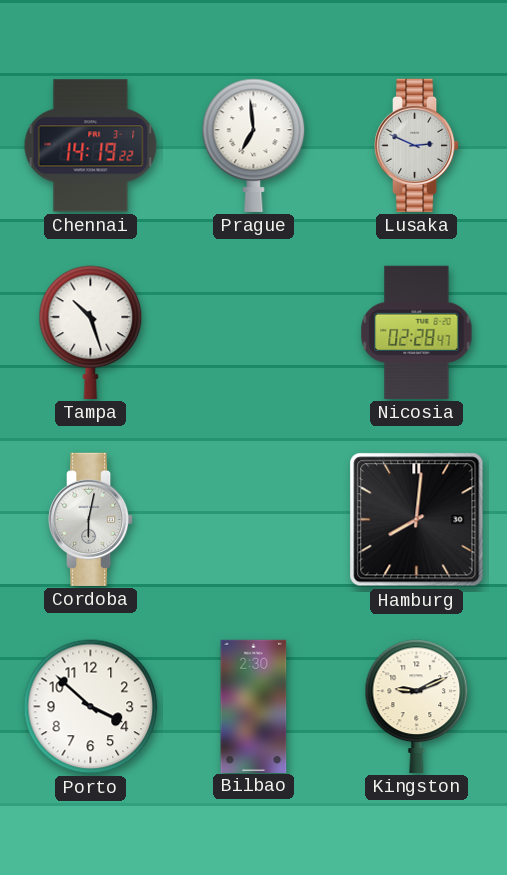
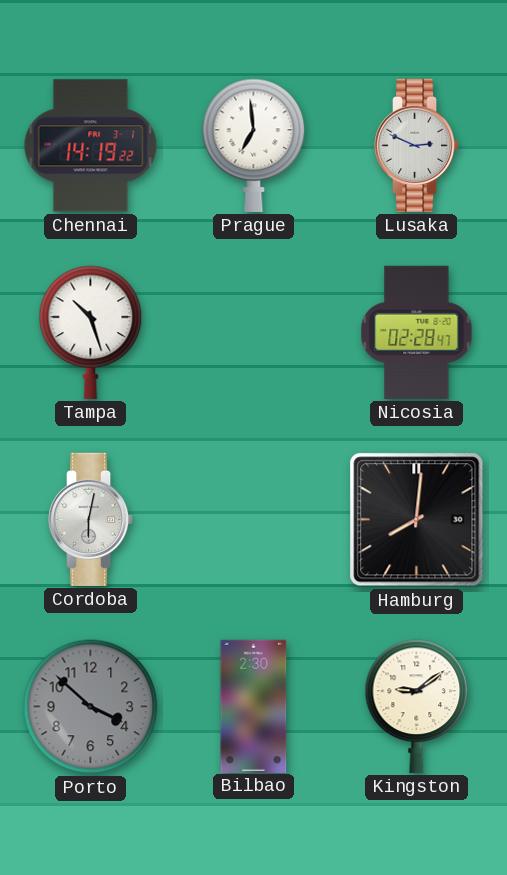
Porto dial: white -> grey
Kingston: 9:11 -> 9:09
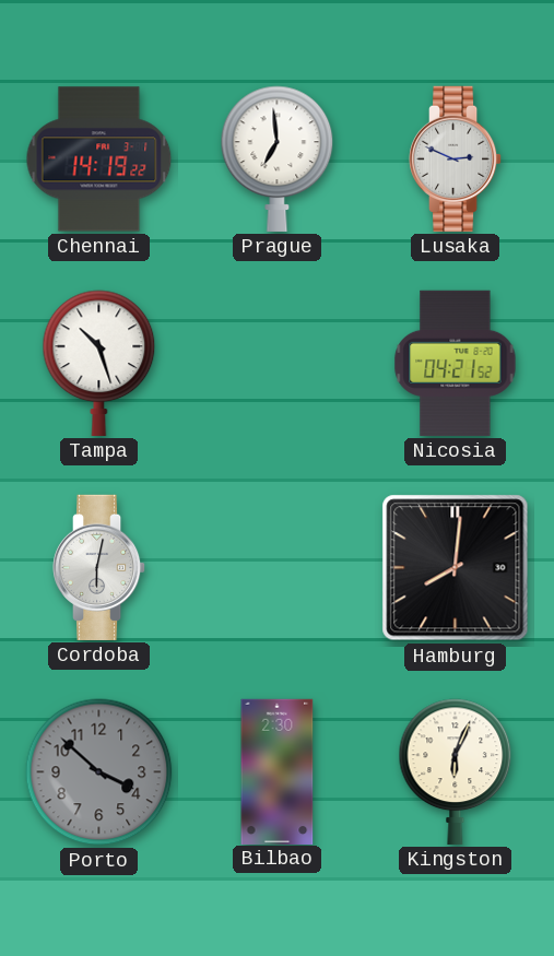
Nicosia: 02:28 -> 04:21
Kingston: 9:09 -> 6:04
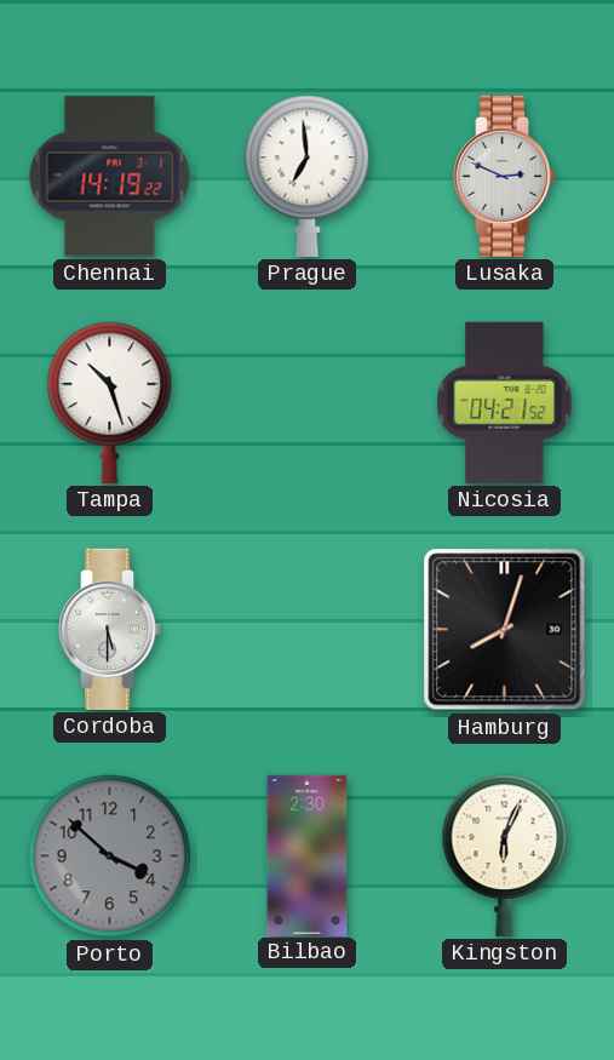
Cordoba: 6:02 -> 5:30
Hamburg: 8:01 -> 8:03
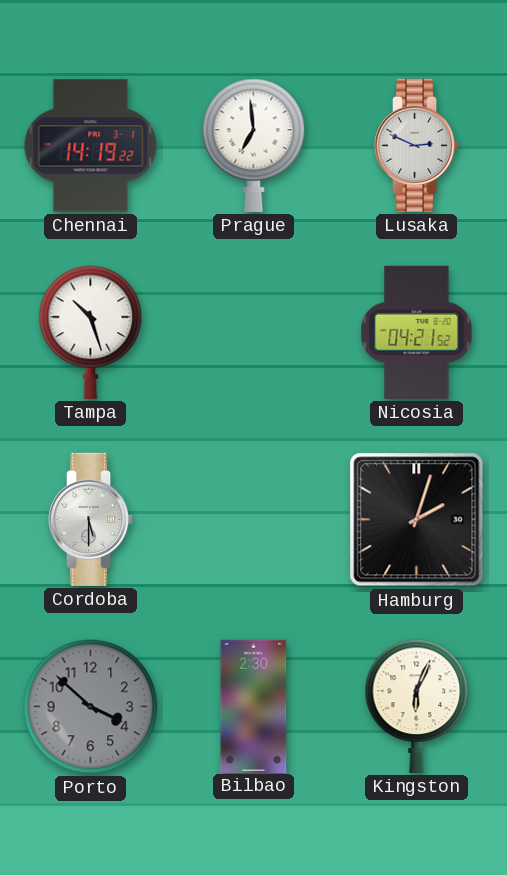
Hamburg: 8:03 -> 2:03
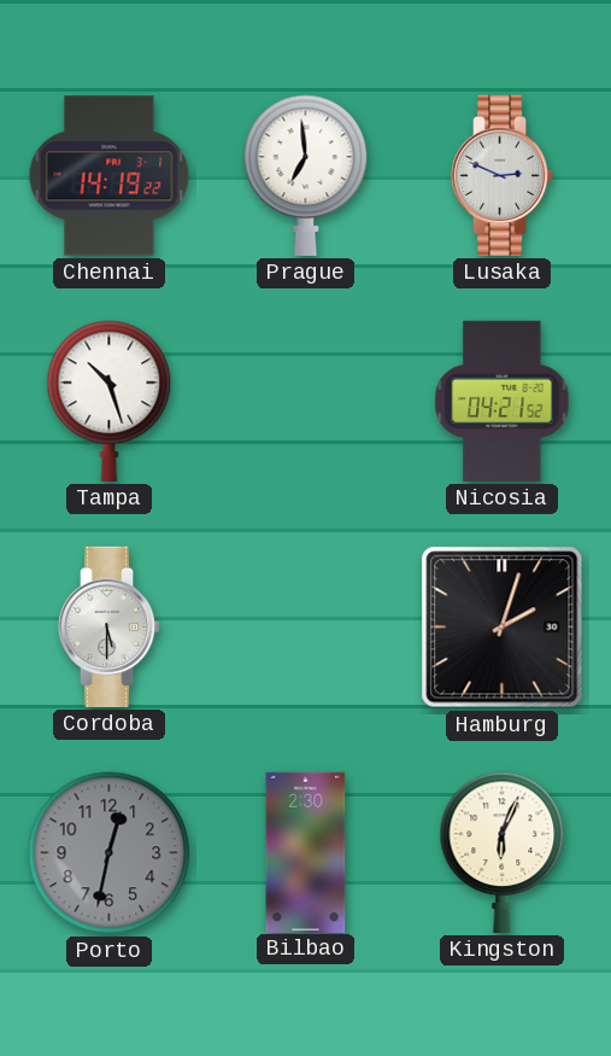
Porto: 3:52 -> 12:32
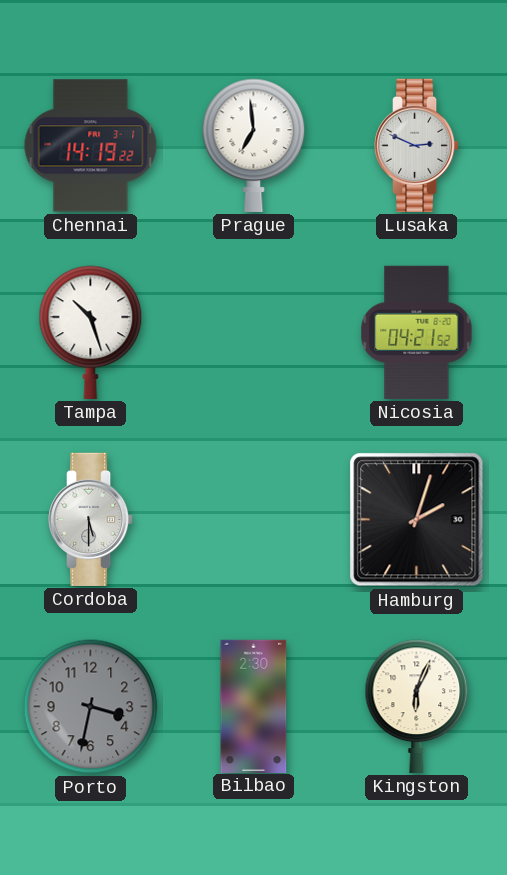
Porto: 12:32 -> 3:32
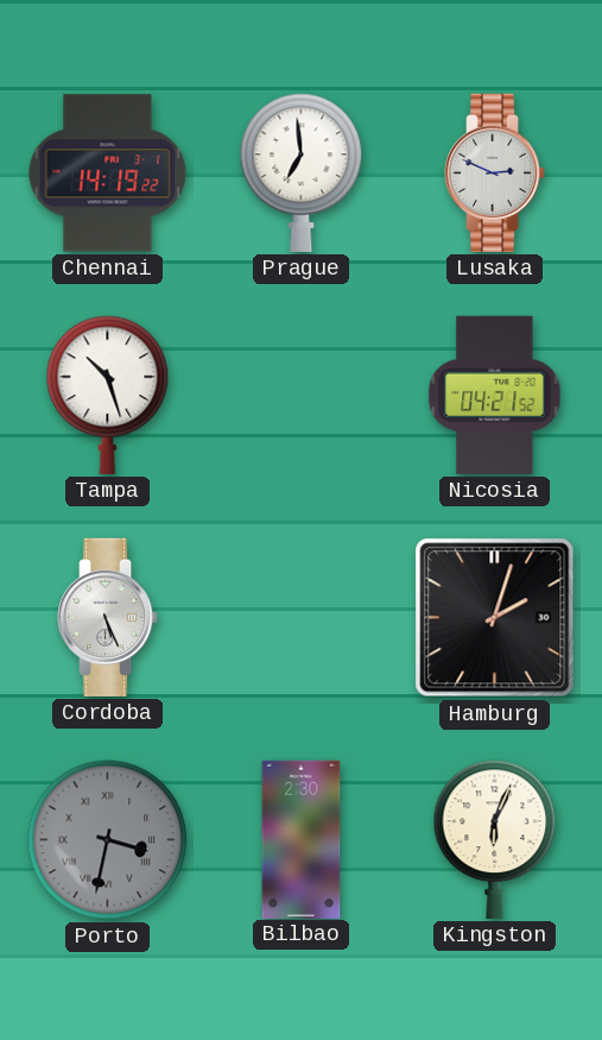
Cordoba: 5:30 -> 5:26
Porto numerals: Arabic -> Roman
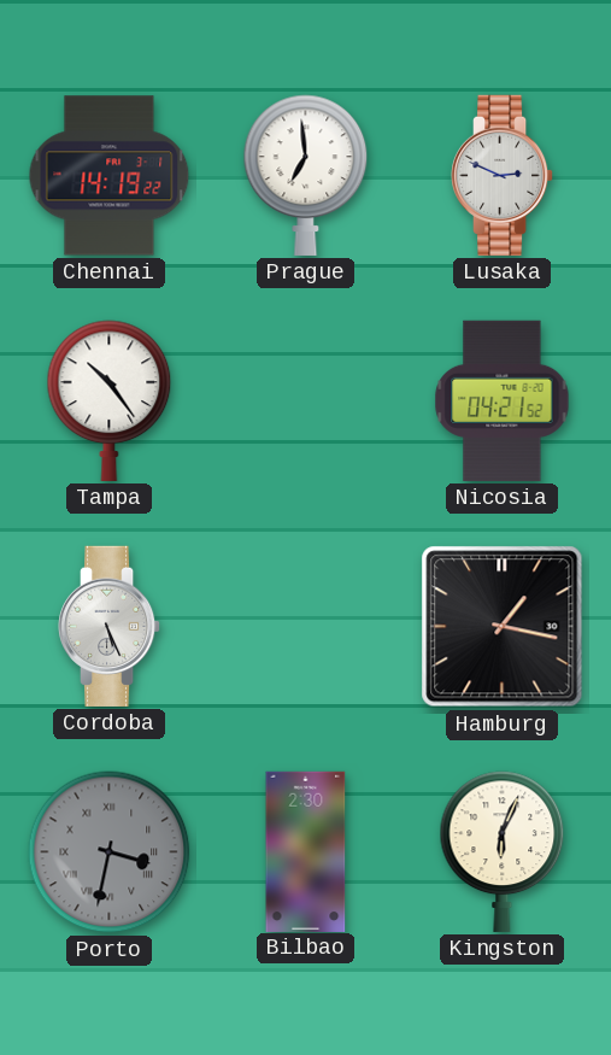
Tampa: 10:27 -> 10:24
Hamburg: 2:03 -> 1:17
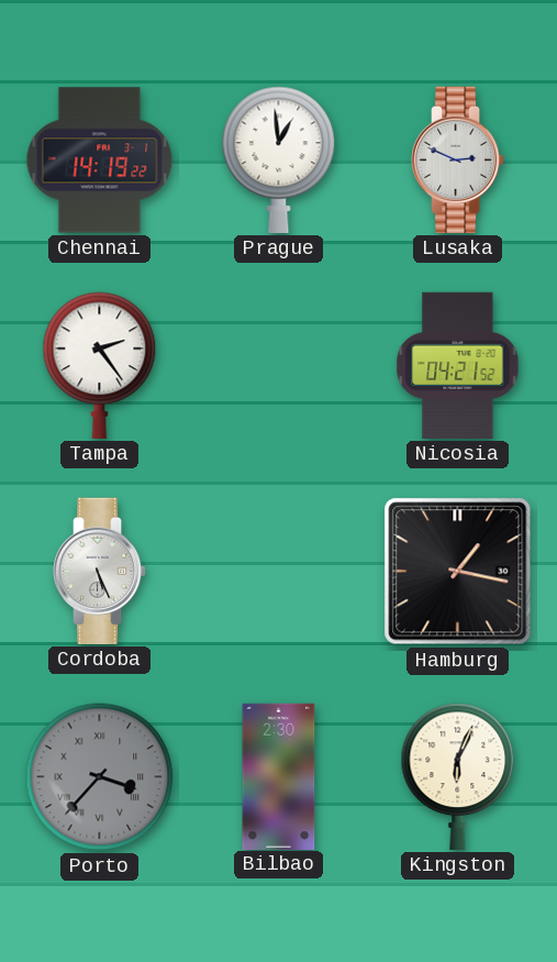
Prague: 6:59 -> 12:59
Tampa: 10:24 -> 2:24
Porto: 3:32 -> 3:37
